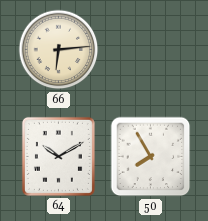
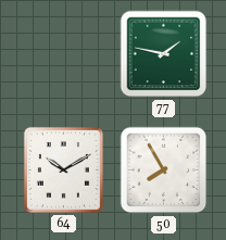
66: 6:14 -> none
77: none -> 1:47
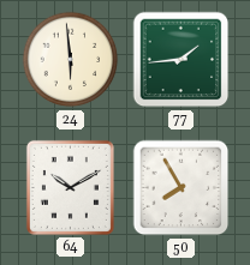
24: none -> 5:59
77: 1:47 -> 1:44
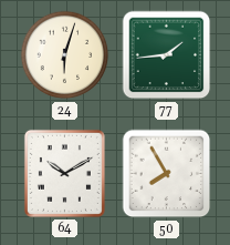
24: 5:59 -> 6:03
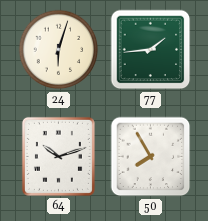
64: 10:10 -> 10:12
